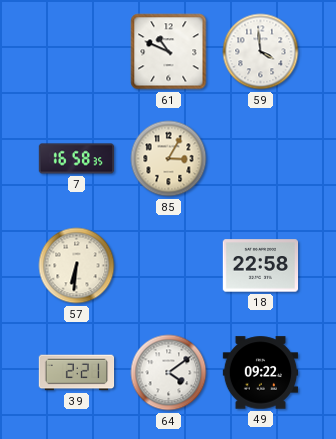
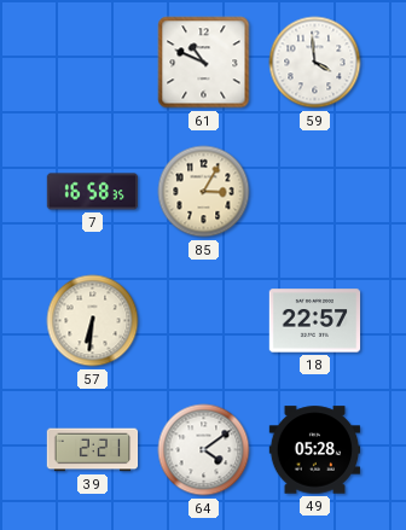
18: 22:58 -> 22:57
49: 09:22 -> 05:28
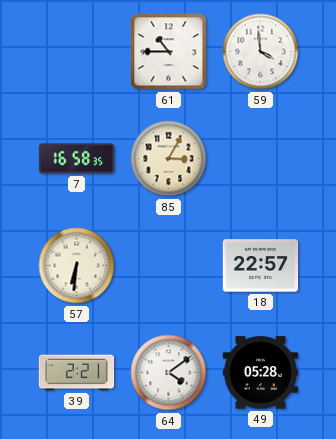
61: 10:49 -> 10:45
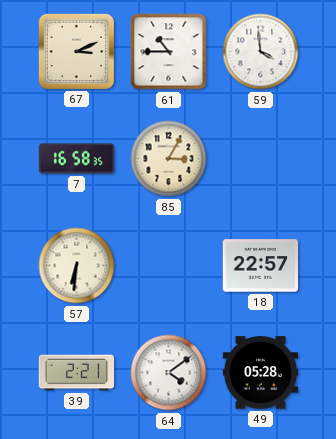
67: none -> 3:11
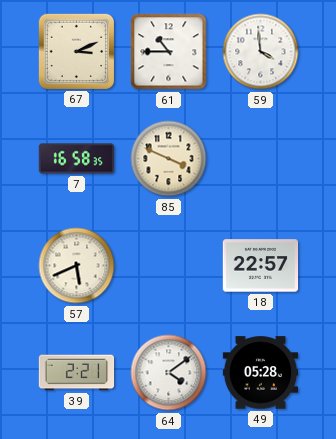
85: 3:05 -> 3:49
57: 6:31 -> 5:41
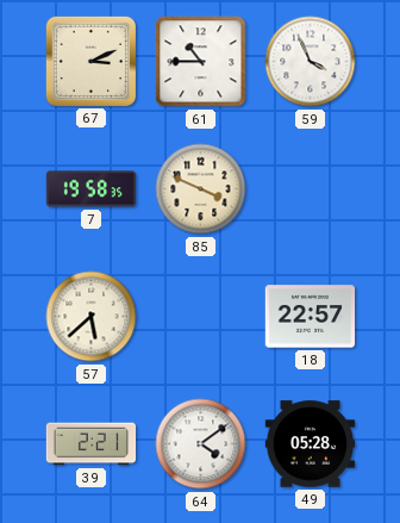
59: 3:59 -> 3:56
7: 16:58 -> 19:58
57: 5:41 -> 5:38
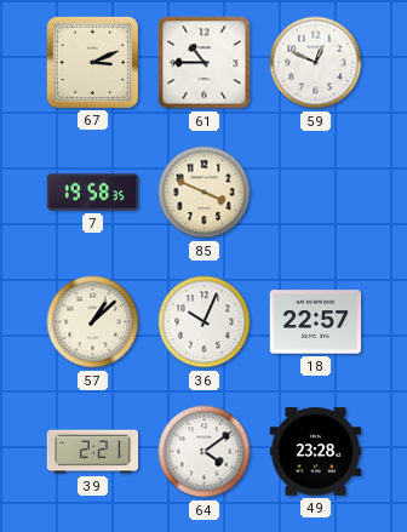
59: 3:56 -> 12:49
57: 5:38 -> 1:08
36: none -> 10:04
49: 05:28 -> 23:28
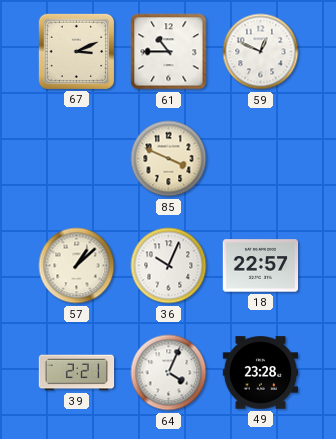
7: 19:58 -> none
64: 4:09 -> 4:04
